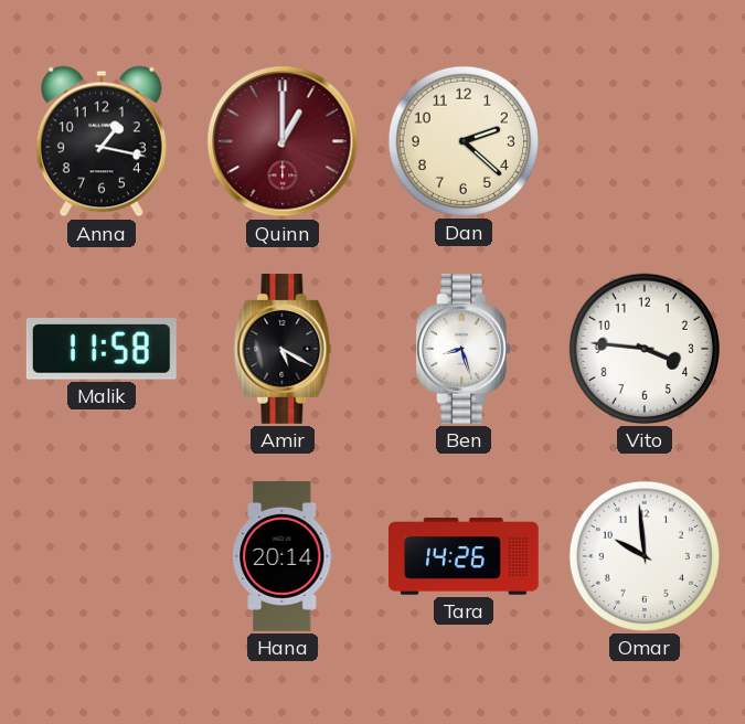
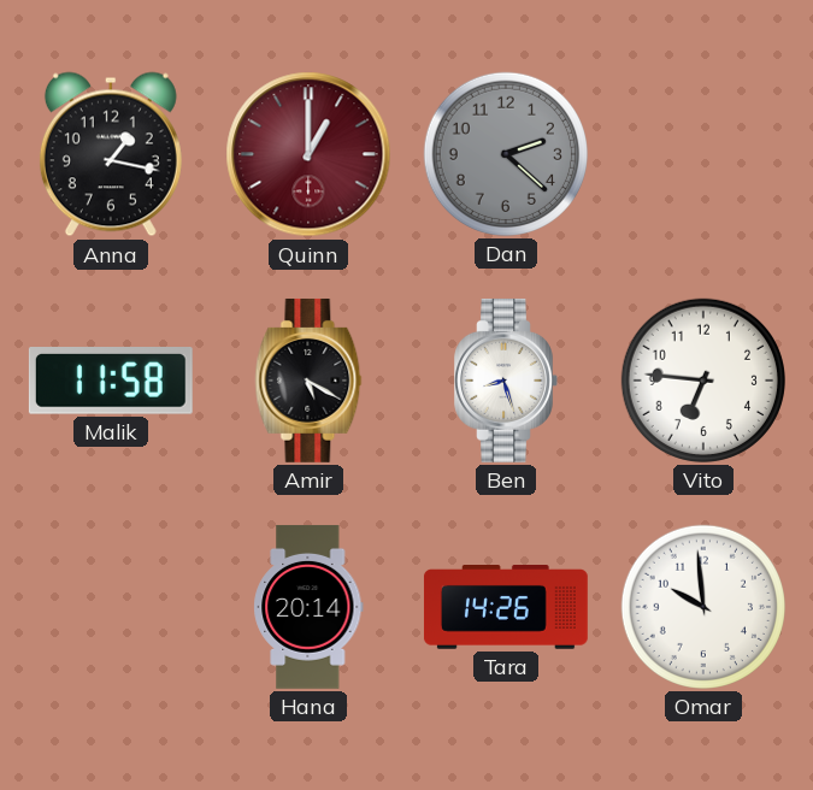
Dan dial: cream -> grey
Vito: 3:46 -> 6:46
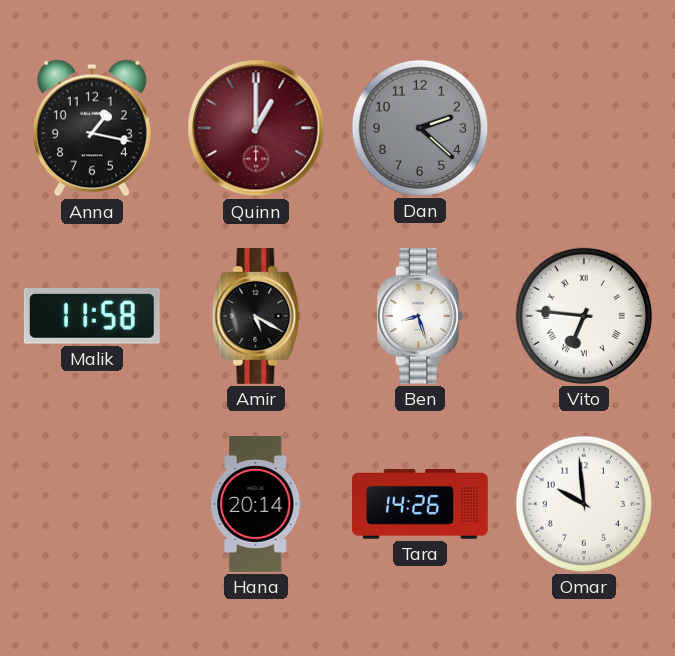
Vito numerals: Arabic -> Roman
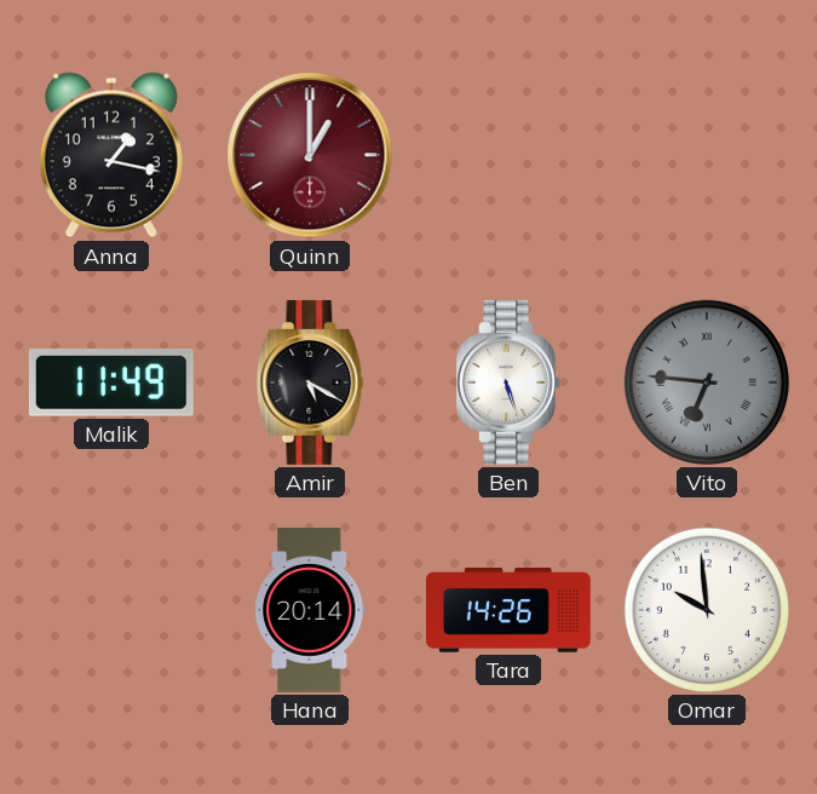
Dan: 2:22 -> none
Malik: 11:58 -> 11:49
Ben: 8:27 -> 5:27
Vito dial: white -> grey
